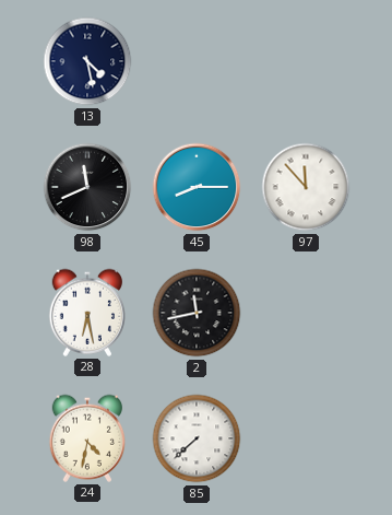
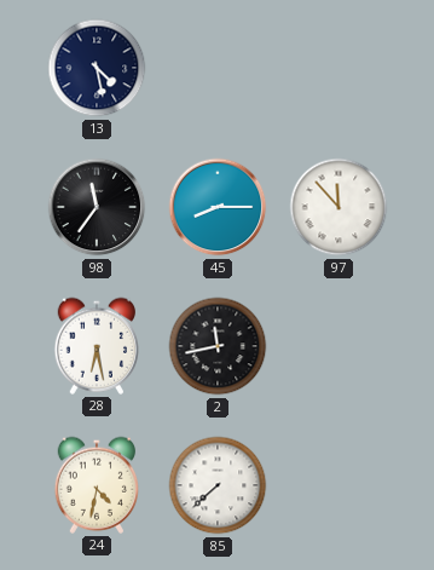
98: 11:41 -> 11:36
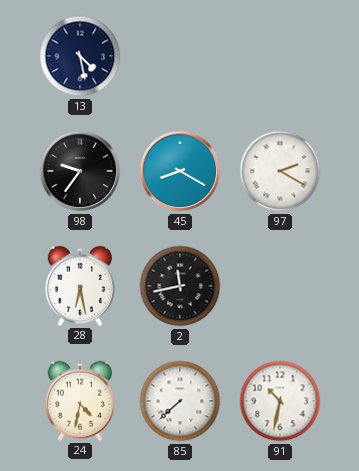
98: 11:36 -> 9:36
45: 8:15 -> 8:20
97: 11:53 -> 2:20
91: none -> 10:32
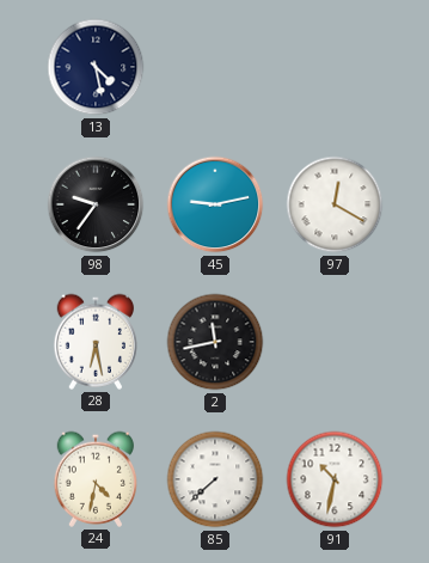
45: 8:20 -> 9:13
97: 2:20 -> 12:20
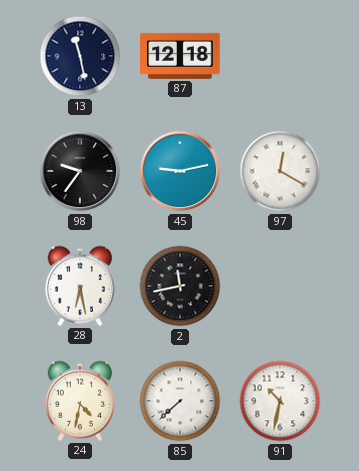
13: 4:28 -> 11:28
87: none -> 12:18
